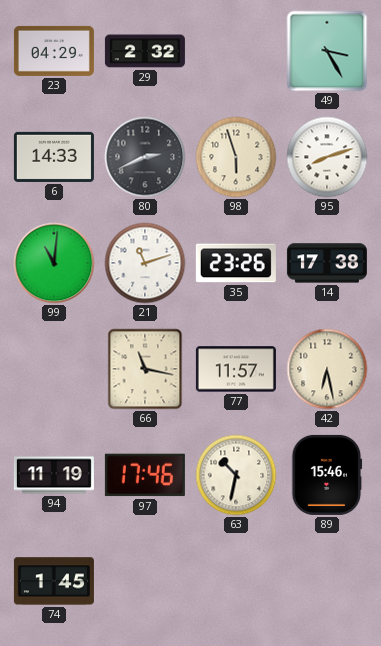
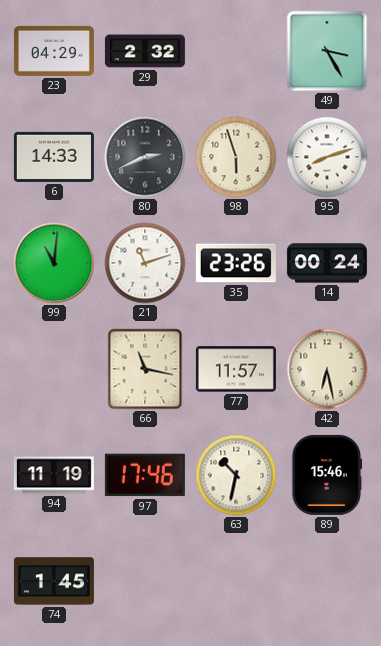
14: 17:38 -> 00:24
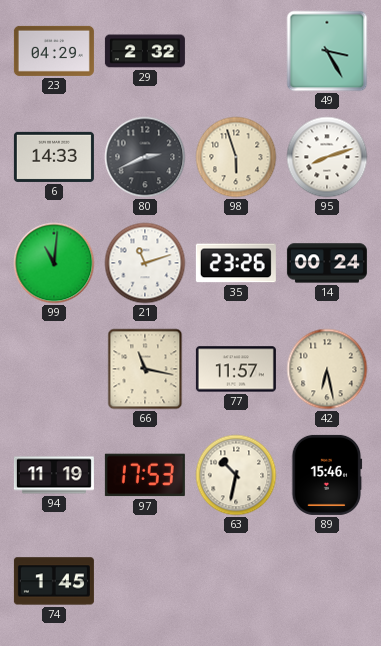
97: 17:46 -> 17:53
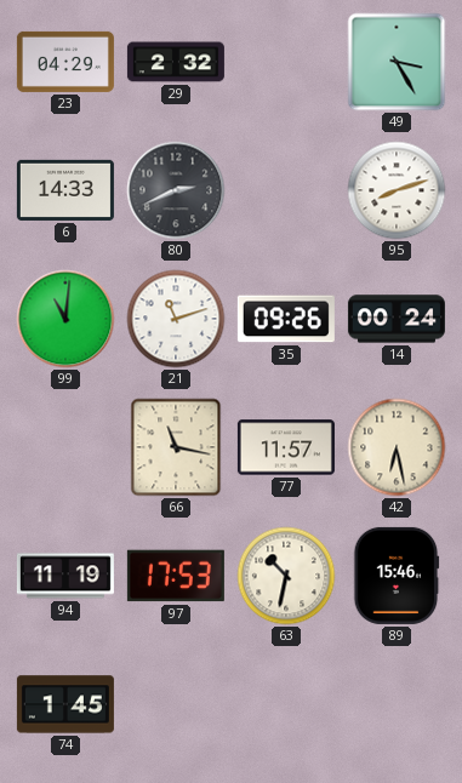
98: 5:57 -> none
35: 23:26 -> 09:26
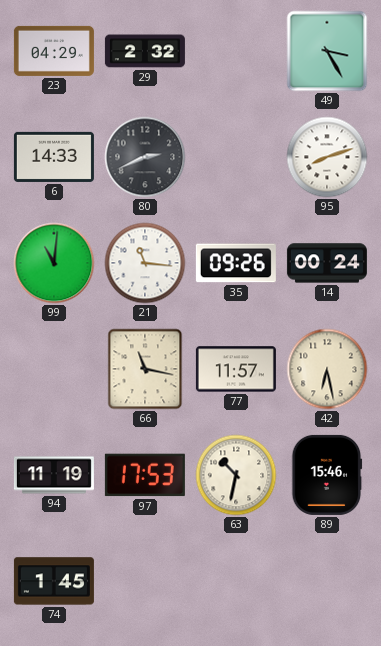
21: 11:12 -> 11:16
